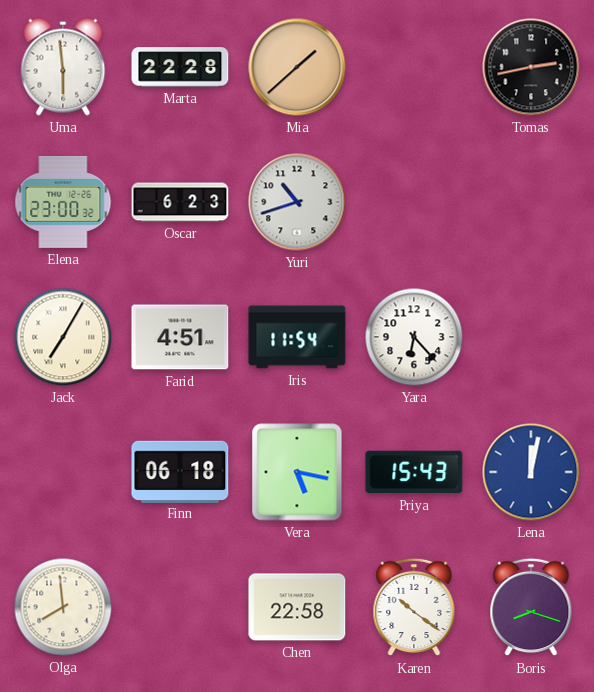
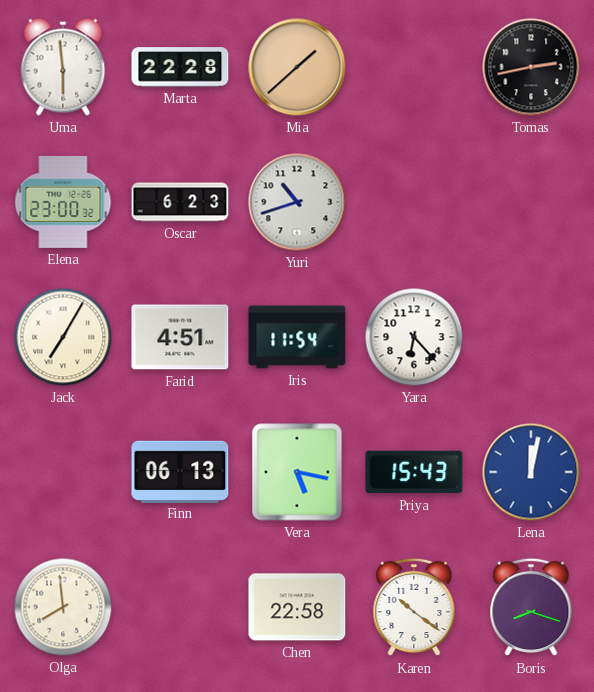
Finn: 06:18 -> 06:13
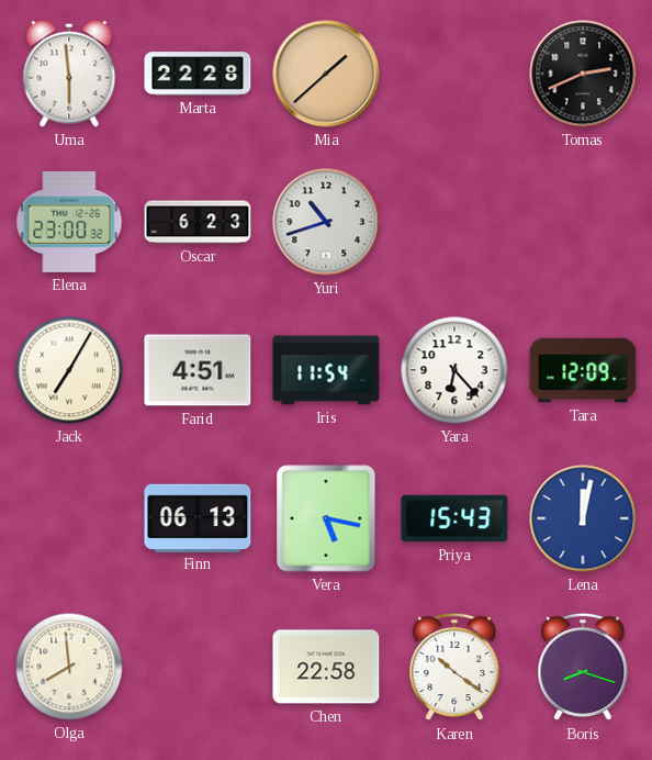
Tomas: 2:43 -> 2:41
Tara: none -> 12:09
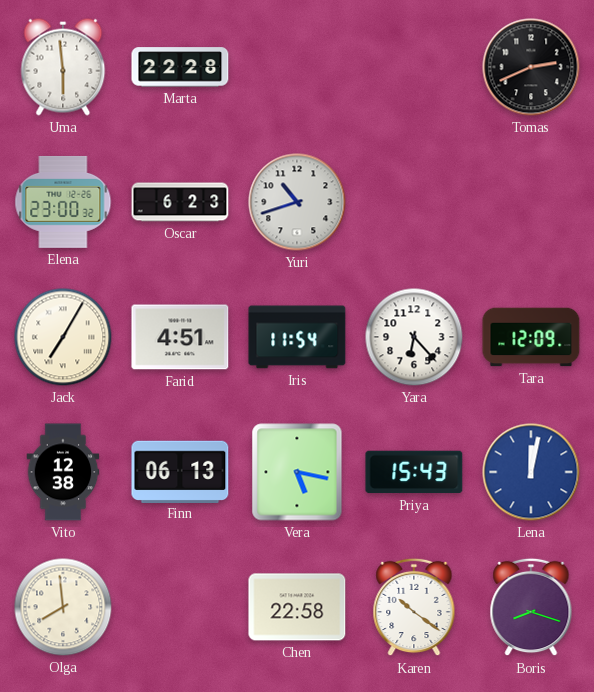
Mia: 1:38 -> none
Vito: none -> 12:38
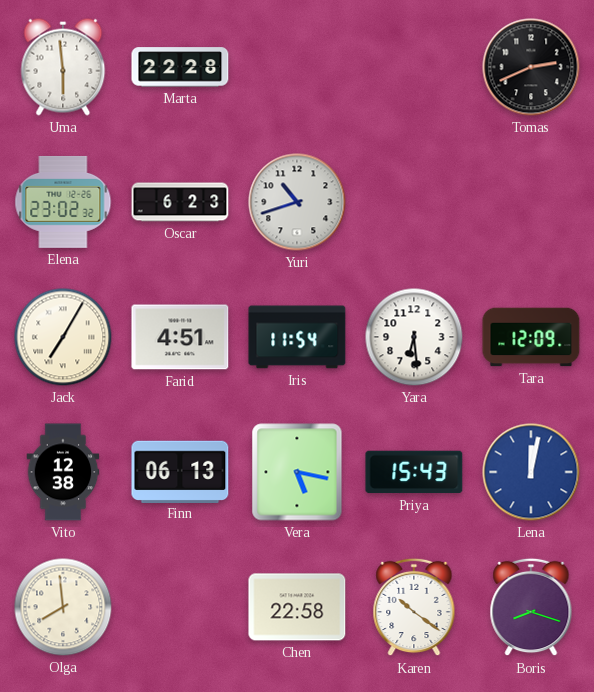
Elena: 23:00 -> 23:02
Yara: 6:23 -> 6:29
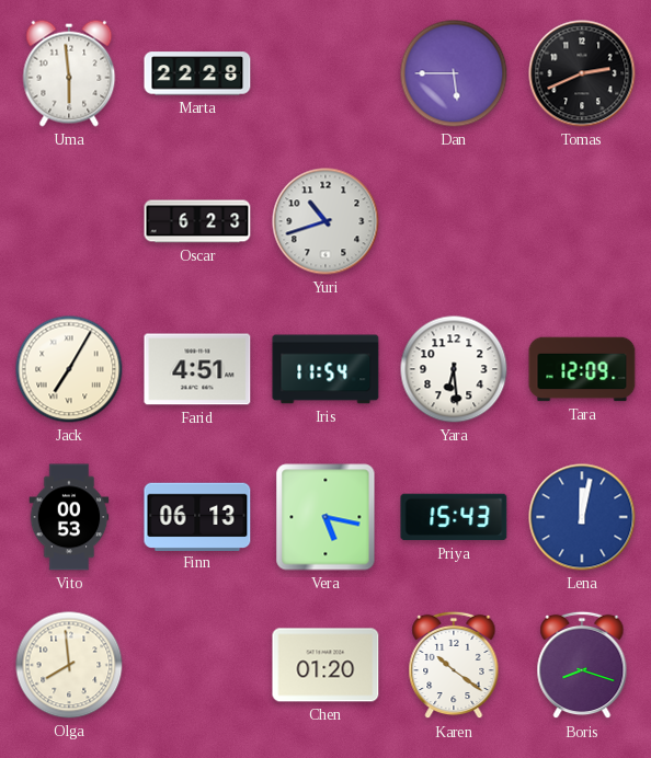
Dan: none -> 5:45
Elena: 23:02 -> none
Vito: 12:38 -> 00:53
Chen: 22:58 -> 01:20
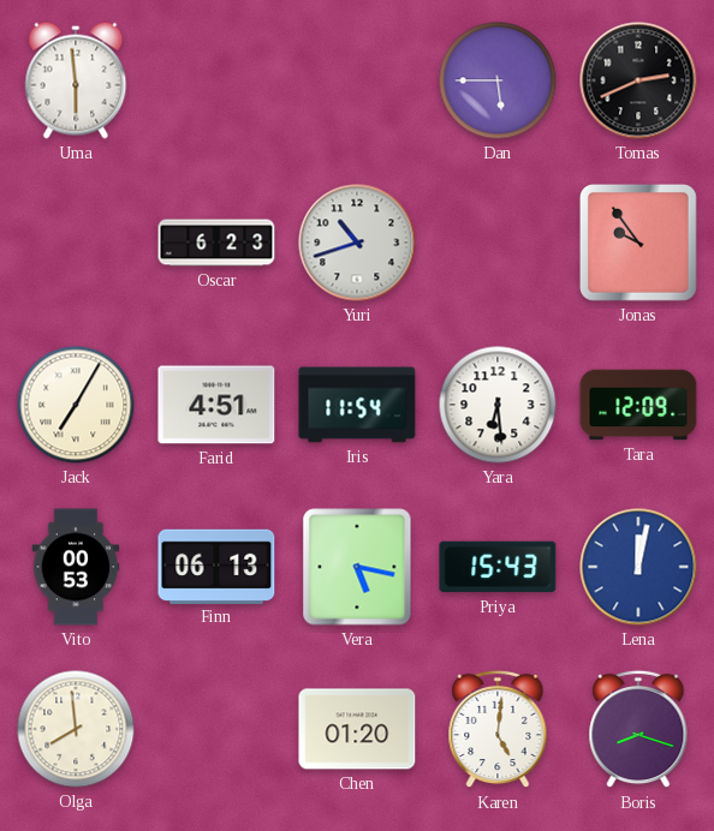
Marta: 22:28 -> none
Jonas: none -> 9:54
Karen: 10:21 -> 5:01
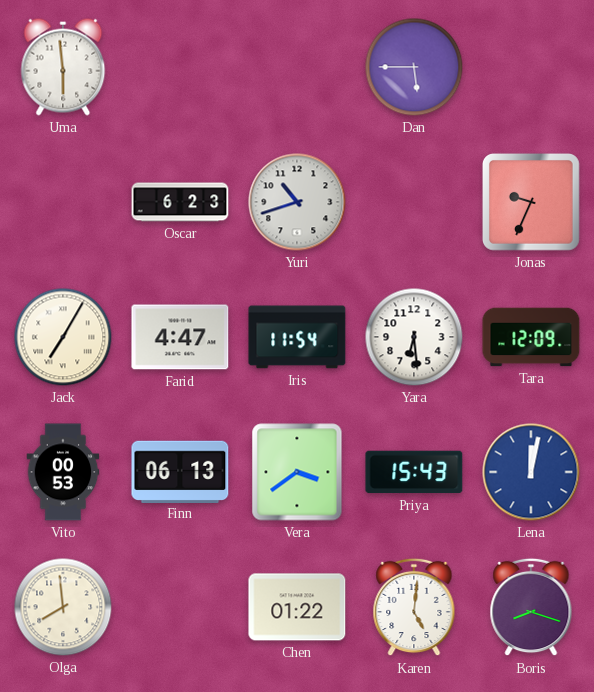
Tomas: 2:41 -> none
Jonas: 9:54 -> 9:34
Farid: 4:51 -> 4:47
Vera: 5:17 -> 3:39
Chen: 01:20 -> 01:22
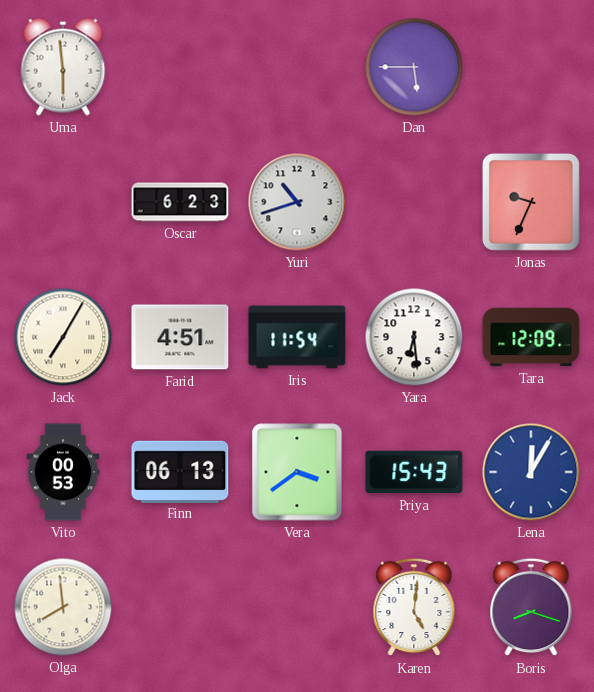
Farid: 4:47 -> 4:51
Lena: 12:02 -> 12:05
Chen: 01:22 -> none
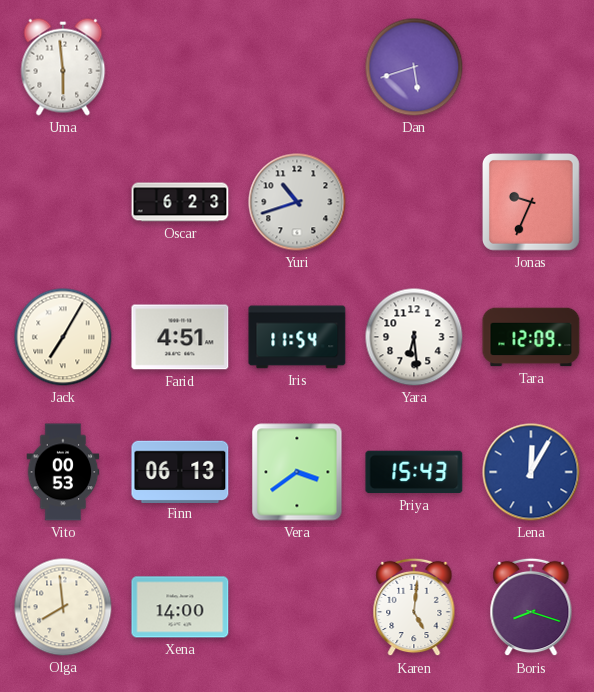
Dan: 5:45 -> 5:42
Xena: none -> 14:00
